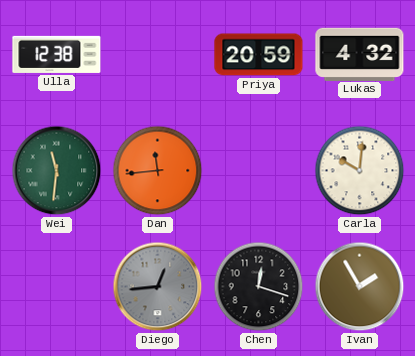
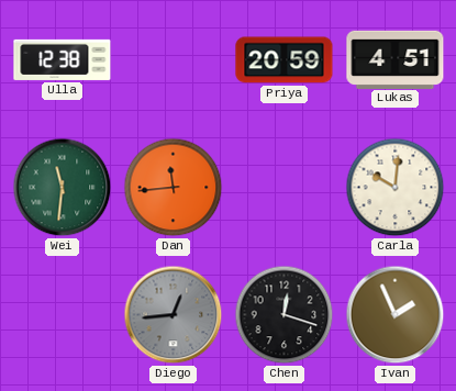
Lukas: 4:32 -> 4:51
Ivan: 1:55 -> 1:56
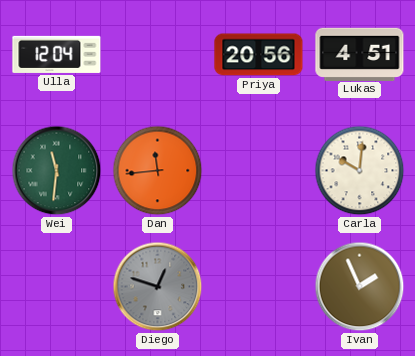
Ulla: 12:38 -> 12:04
Priya: 20:59 -> 20:56
Diego: 12:44 -> 12:48
Chen: 12:18 -> none
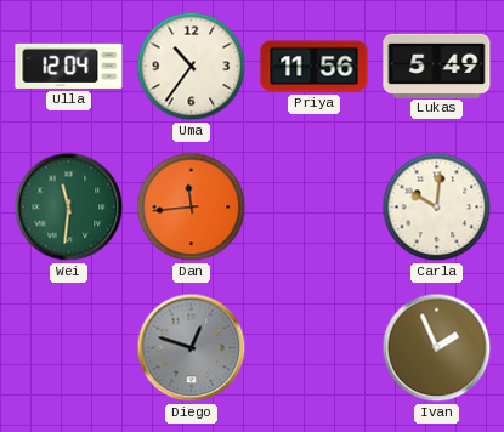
Uma: none -> 10:36
Priya: 20:56 -> 11:56
Lukas: 4:51 -> 5:49
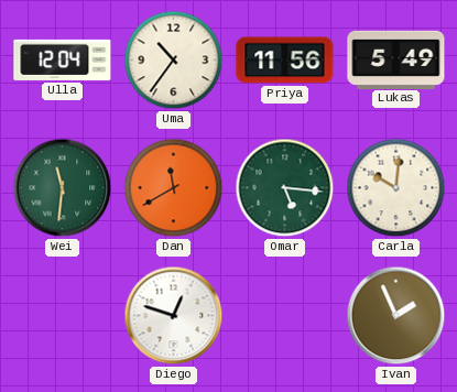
Dan: 11:44 -> 11:40
Omar: none -> 5:16
Diego dial: grey -> white
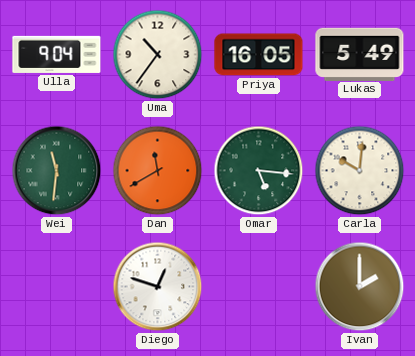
Ulla: 12:04 -> 9:04
Priya: 11:56 -> 16:05
Ivan: 1:56 -> 2:00
